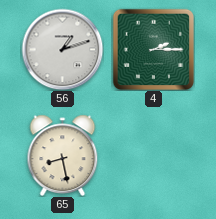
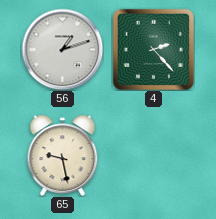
4: 2:15 -> 2:23
65: 8:28 -> 9:28
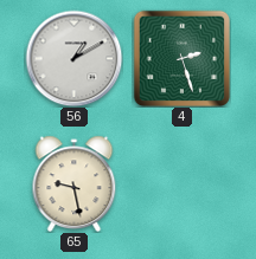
56: 1:12 -> 1:10
4: 2:23 -> 2:27
